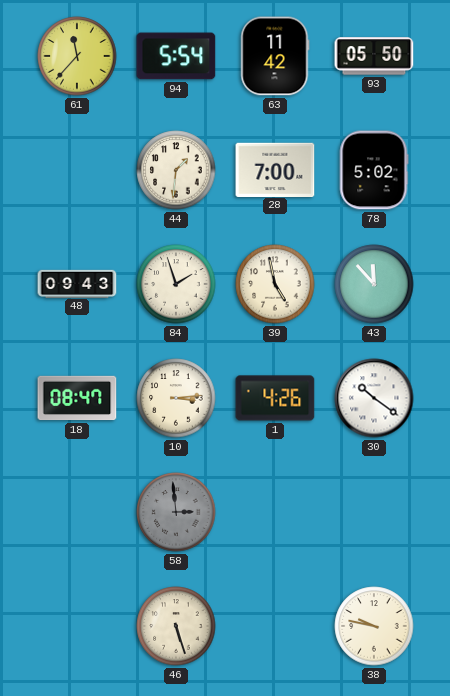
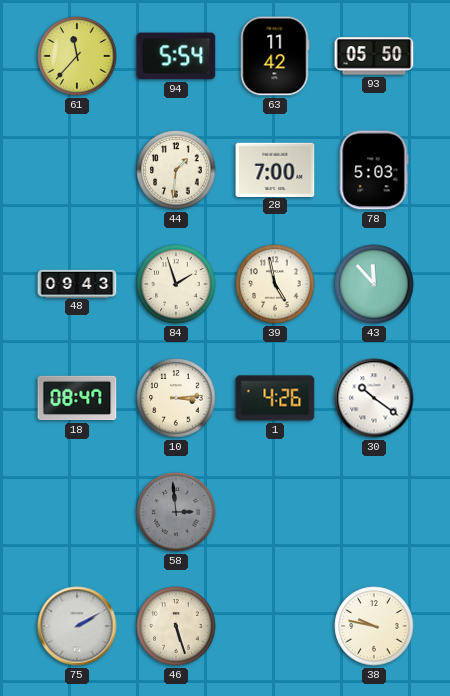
78: 5:02 -> 5:03
75: none -> 2:10
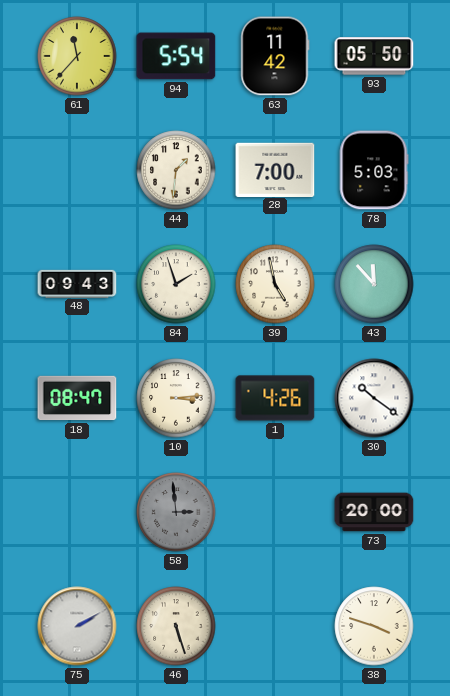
73: none -> 20:00
38: 9:47 -> 3:48
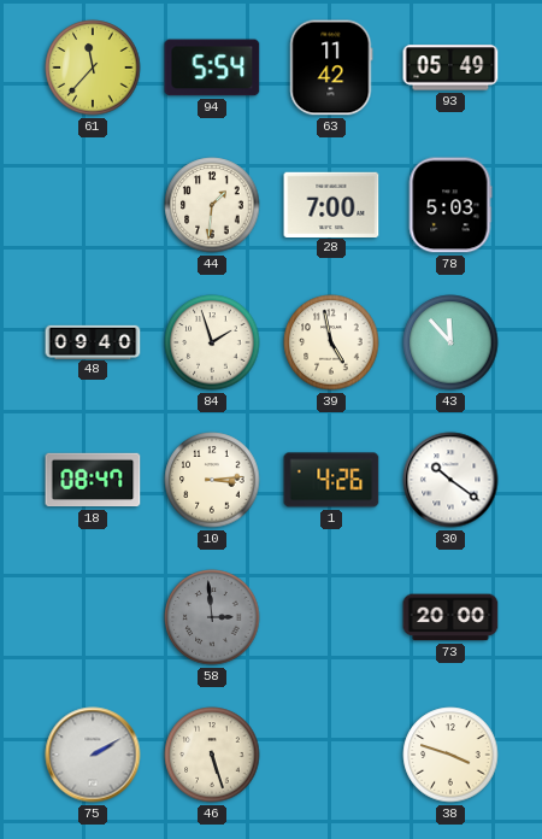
93: 05:50 -> 05:49
48: 09:43 -> 09:40
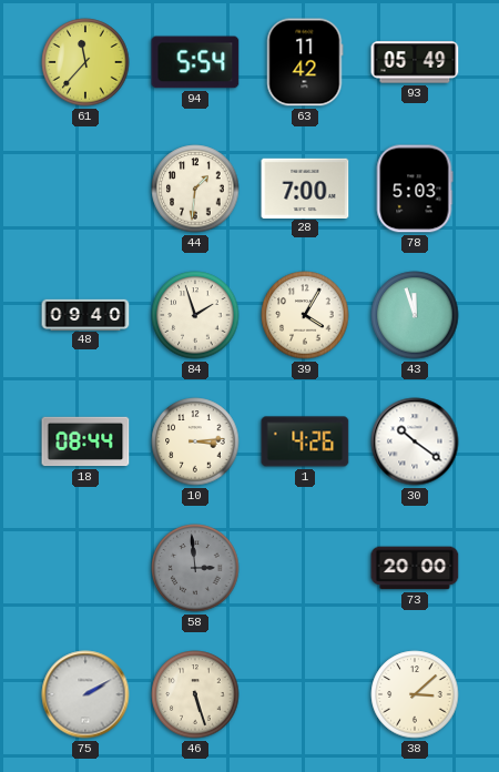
39: 4:58 -> 4:05
43: 11:53 -> 11:57
18: 08:47 -> 08:44
38: 3:48 -> 3:08
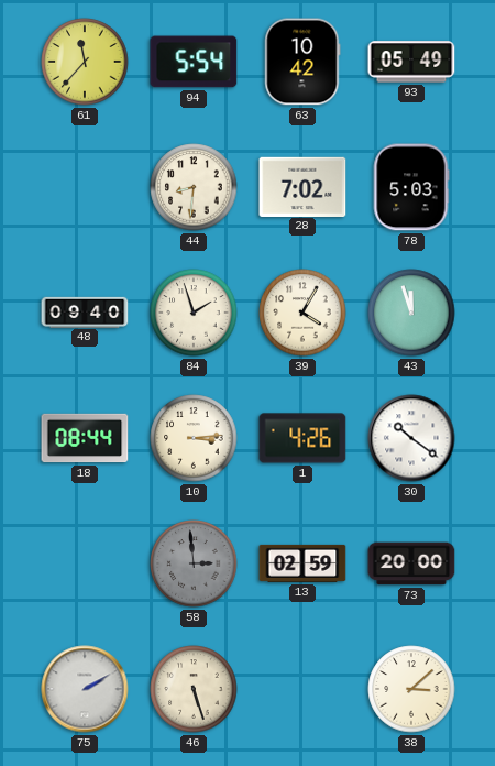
63: 11:42 -> 10:42
44: 1:31 -> 8:31
28: 7:00 -> 7:02
13: none -> 02:59
